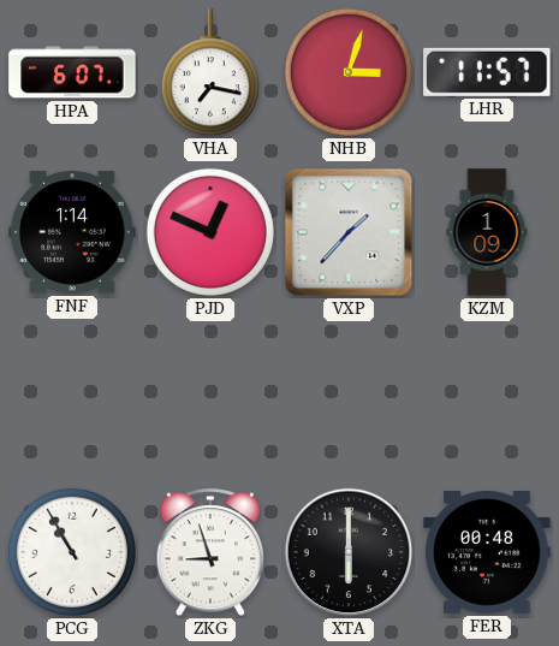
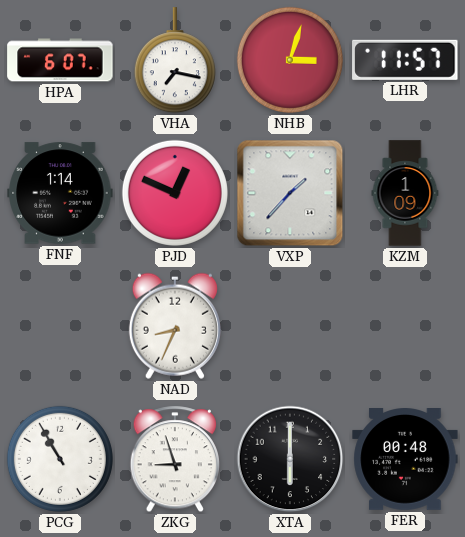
NAD: none -> 8:34
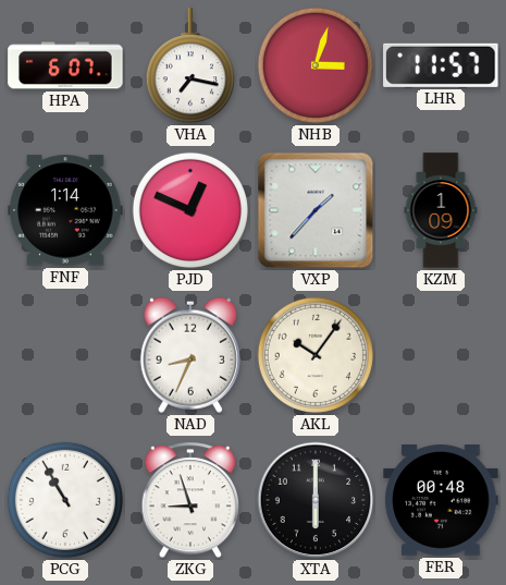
AKL: none -> 10:06
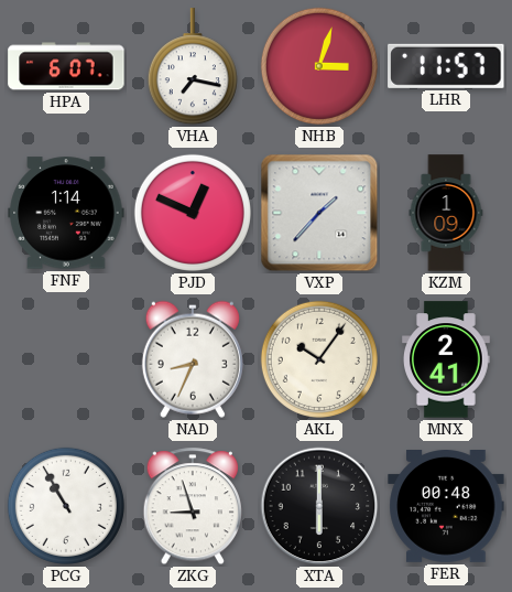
MNX: none -> 2:41
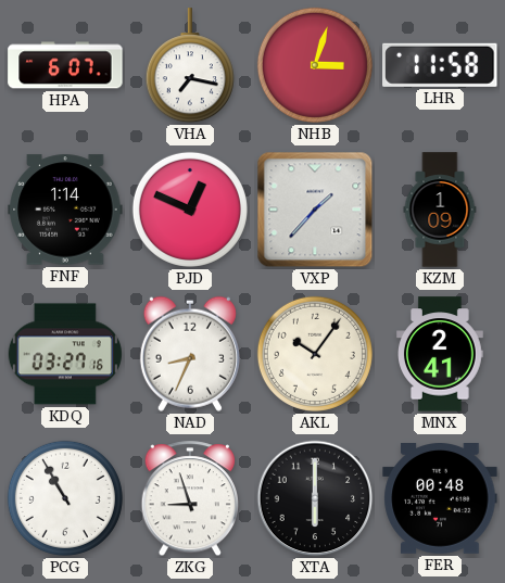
LHR: 11:57 -> 11:58
KDQ: none -> 03:27
